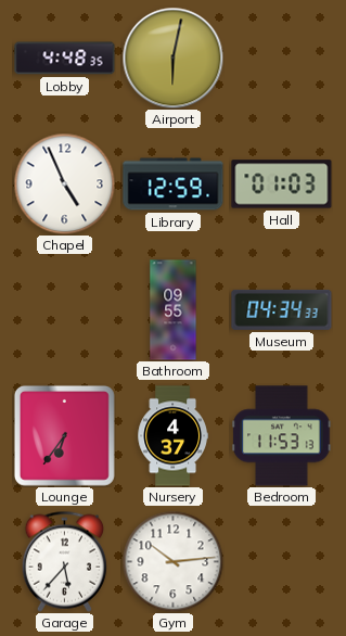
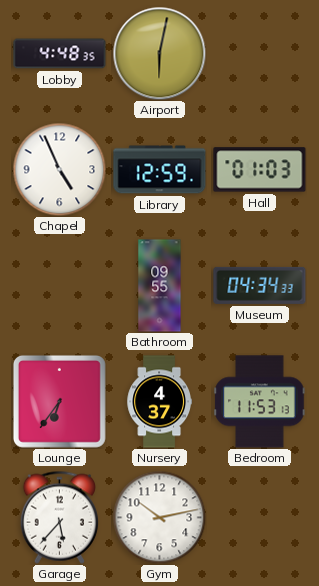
Gym: 10:14 -> 10:13
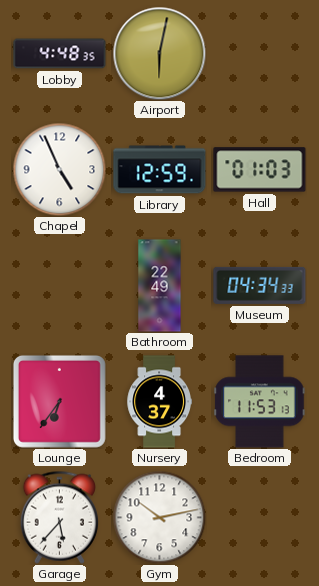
Bathroom: 09:55 -> 22:49
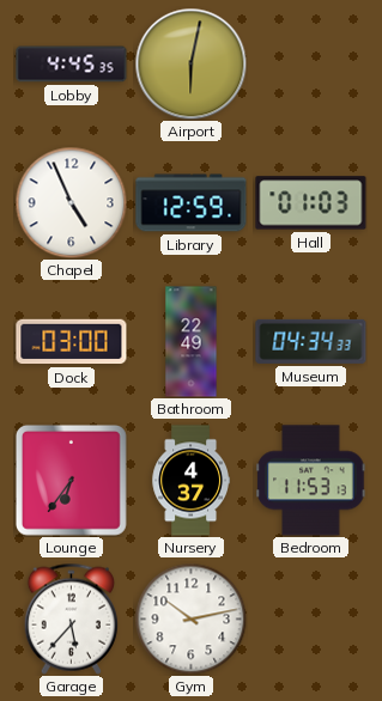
Lobby: 4:48 -> 4:45
Dock: none -> 03:00
